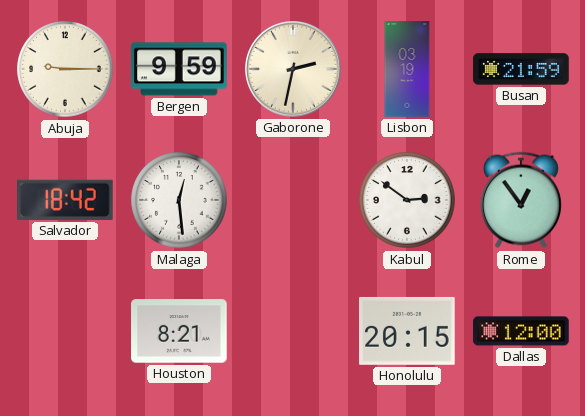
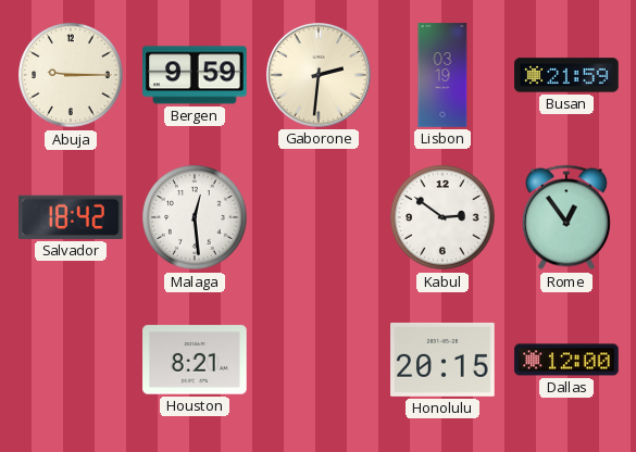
Gaborone: 2:32 -> 2:31
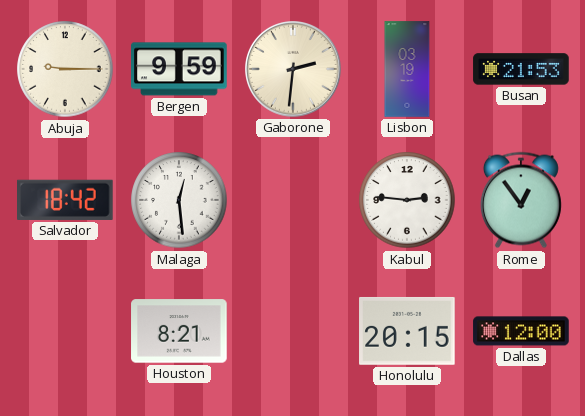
Busan: 21:59 -> 21:53
Kabul: 2:51 -> 2:46
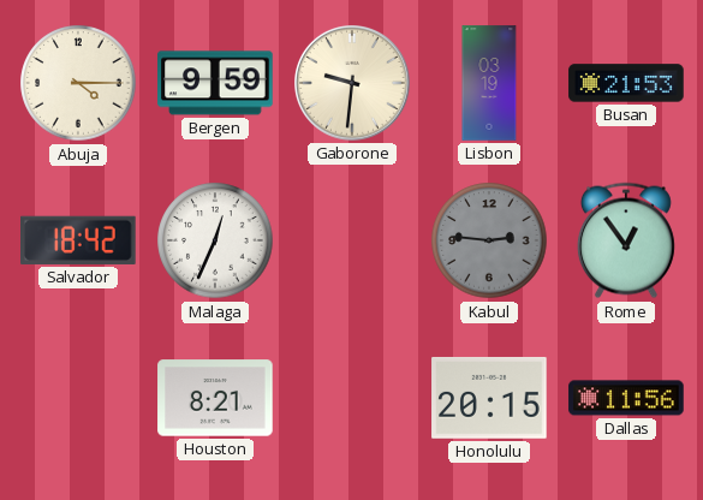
Abuja: 9:15 -> 4:15
Gaborone: 2:31 -> 9:31
Malaga: 12:29 -> 12:34
Kabul dial: white -> grey
Dallas: 12:00 -> 11:56
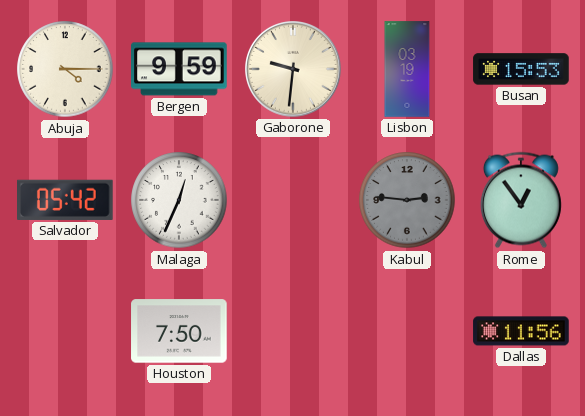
Busan: 21:53 -> 15:53
Salvador: 18:42 -> 05:42
Houston: 8:21 -> 7:50
Honolulu: 20:15 -> none
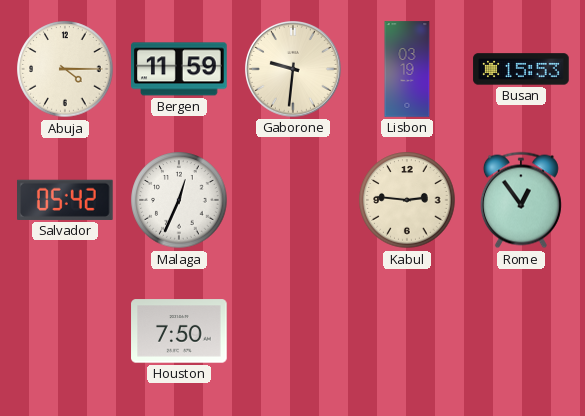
Bergen: 9:59 -> 11:59
Kabul dial: grey -> cream
Dallas: 11:56 -> none
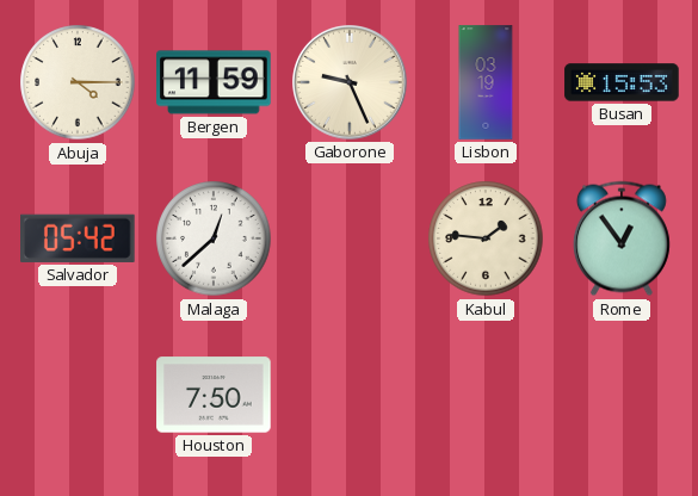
Gaborone: 9:31 -> 9:26
Malaga: 12:34 -> 12:38
Kabul: 2:46 -> 1:46
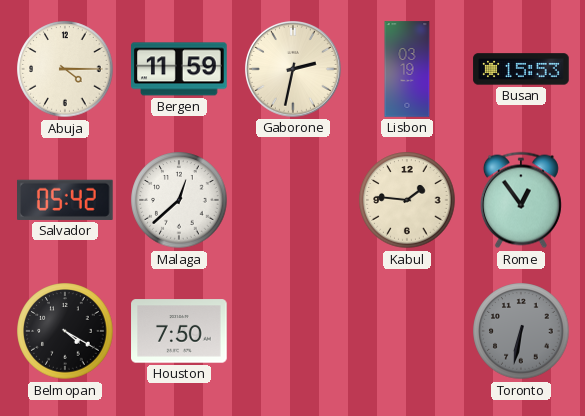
Gaborone: 9:26 -> 2:32
Belmopan: none -> 4:20
Toronto: none -> 6:32
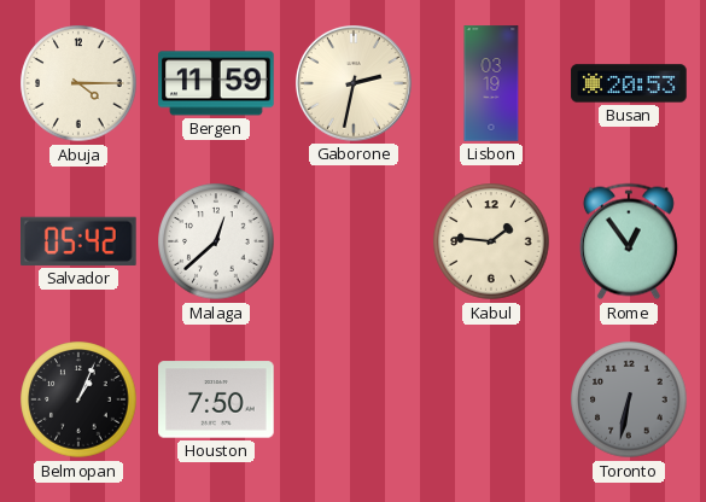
Busan: 15:53 -> 20:53
Belmopan: 4:20 -> 1:04
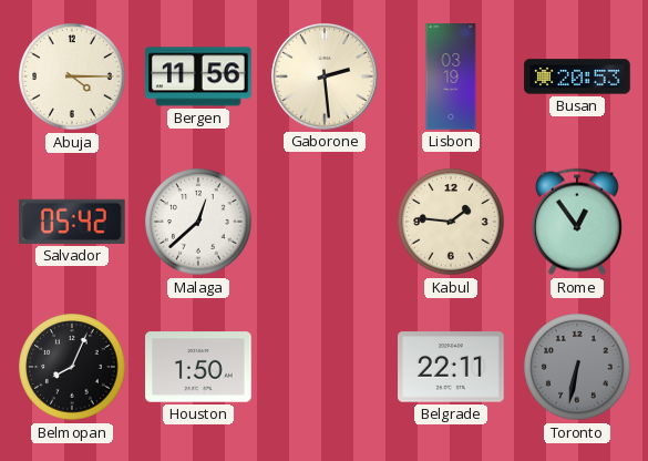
Bergen: 11:59 -> 11:56
Gaborone: 2:32 -> 2:29
Belmopan: 1:04 -> 8:04
Houston: 7:50 -> 1:50
Belgrade: none -> 22:11
